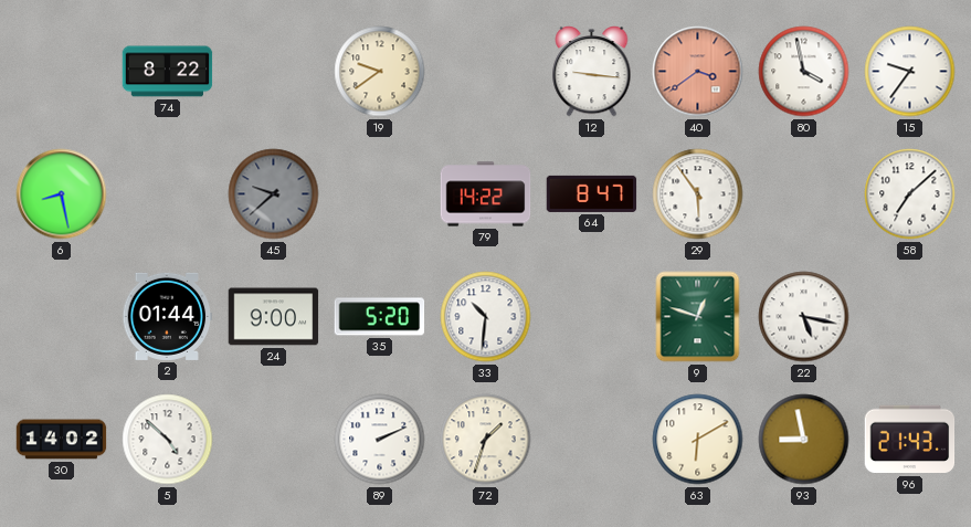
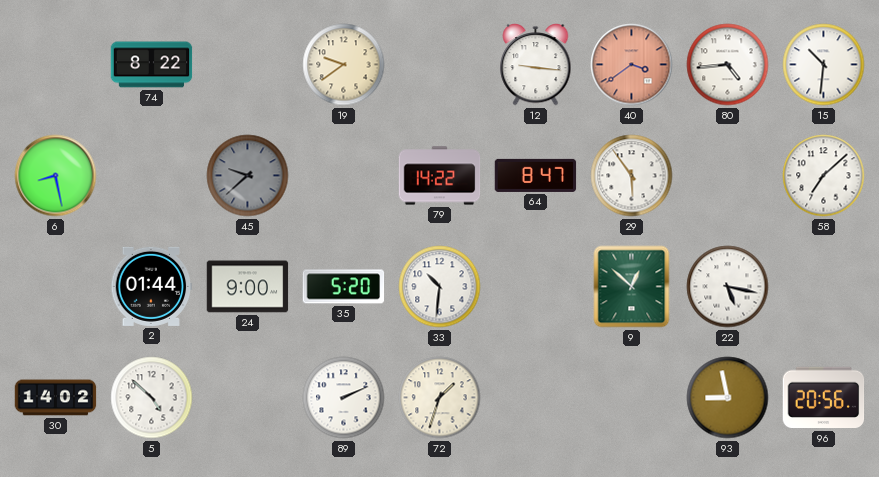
80: 3:58 -> 4:44
15: 9:36 -> 10:31
9: 12:48 -> 12:52
63: 6:10 -> none
96: 21:43 -> 20:56
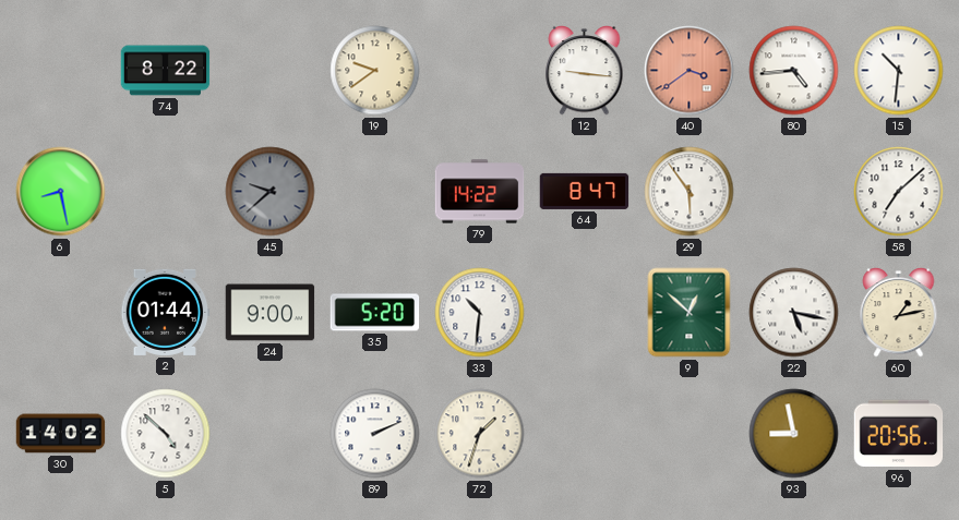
60: none -> 1:13
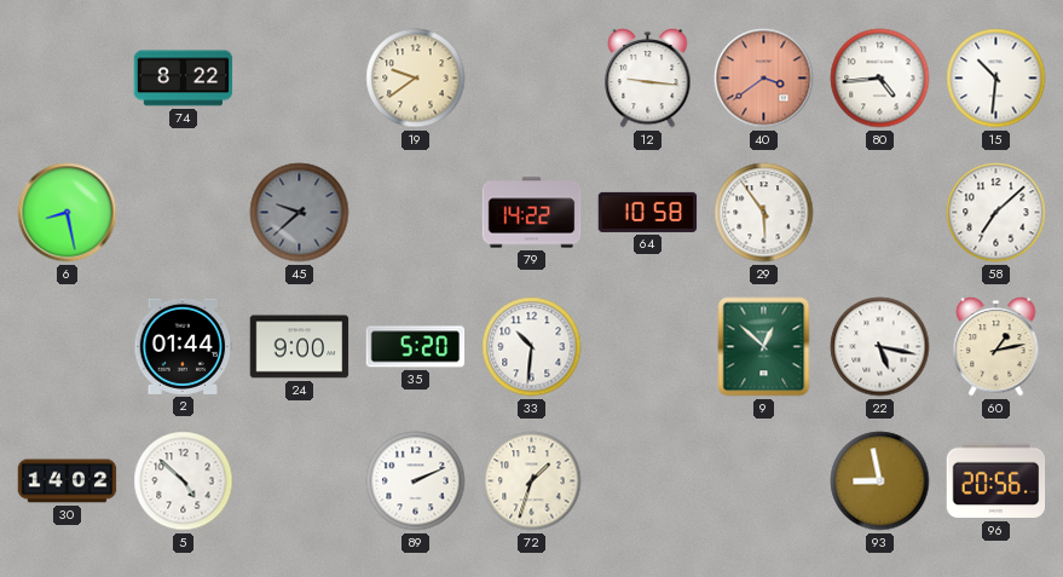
64: 8:47 -> 10:58
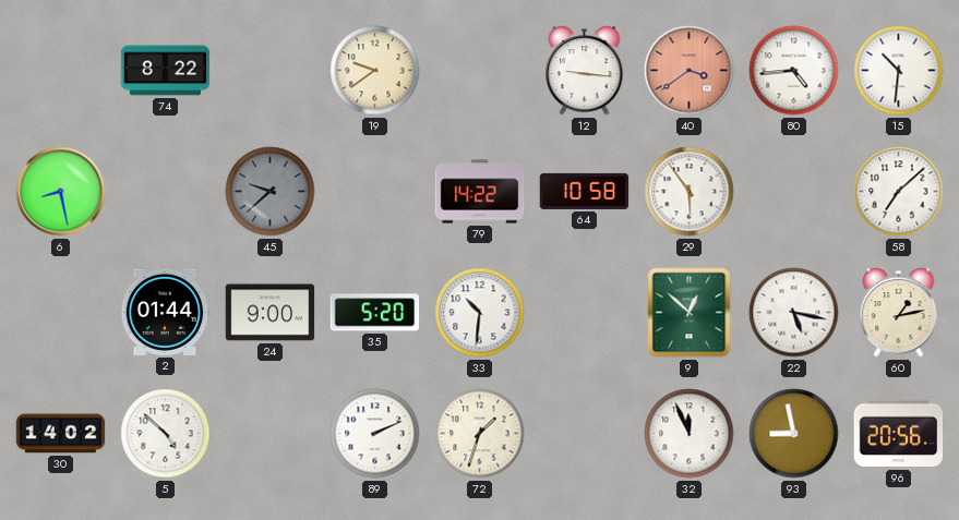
32: none -> 11:56
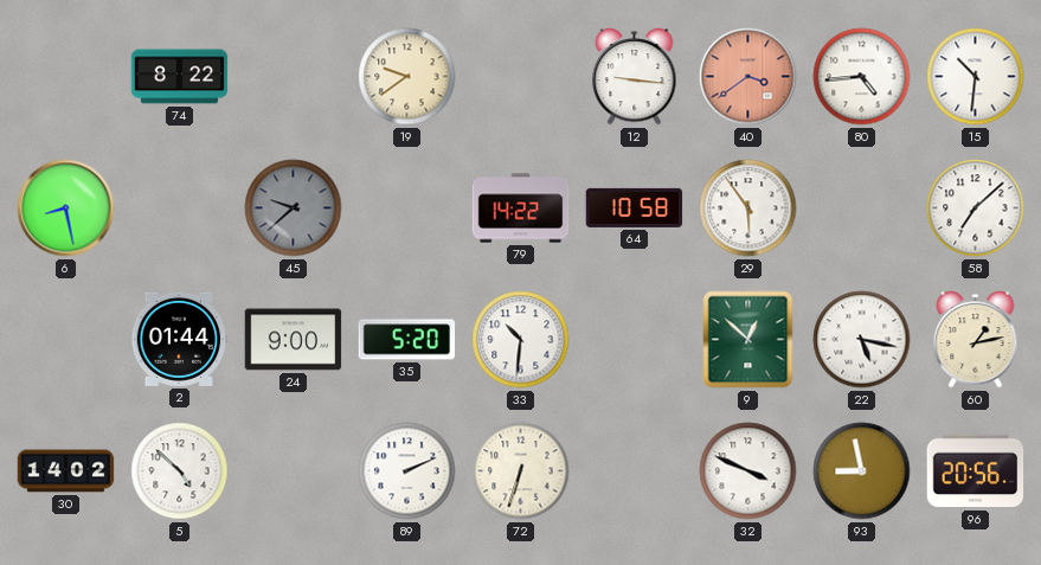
72: 1:33 -> 6:33
32: 11:56 -> 3:49
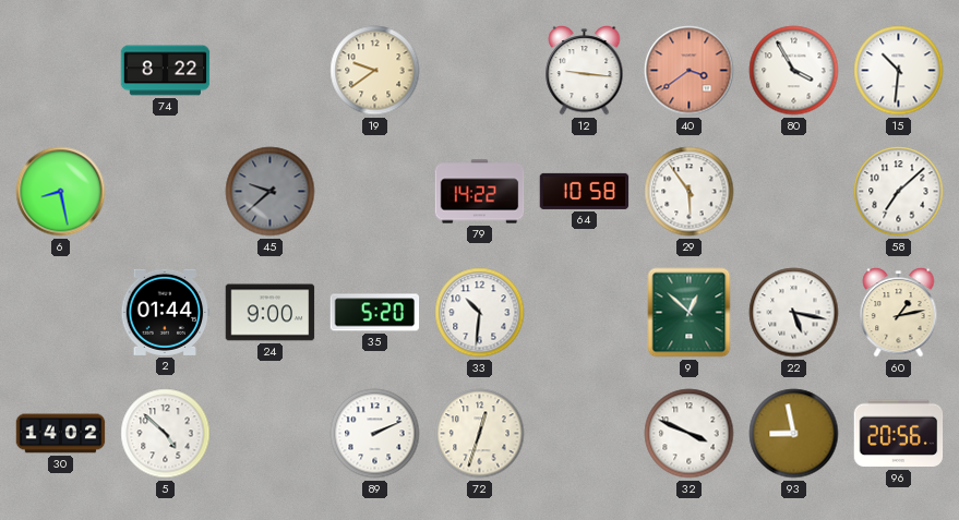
80: 4:44 -> 3:55
72: 6:33 -> 12:33
